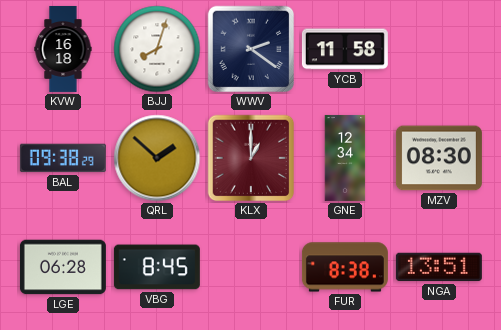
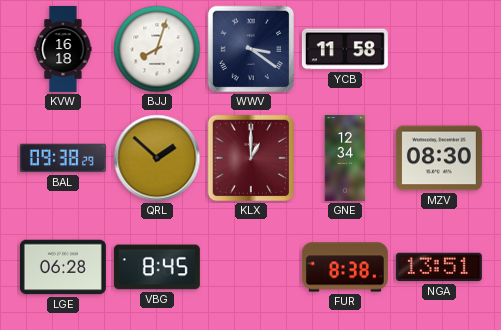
WWV: 2:21 -> 3:21
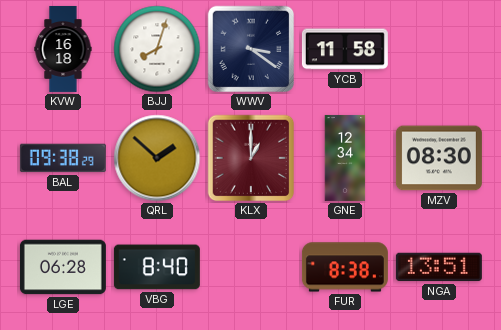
VBG: 8:45 -> 8:40
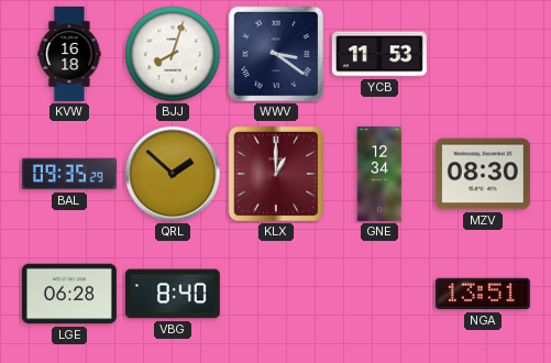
YCB: 11:58 -> 11:53
BAL: 09:38 -> 09:35
FUR: 8:38 -> none
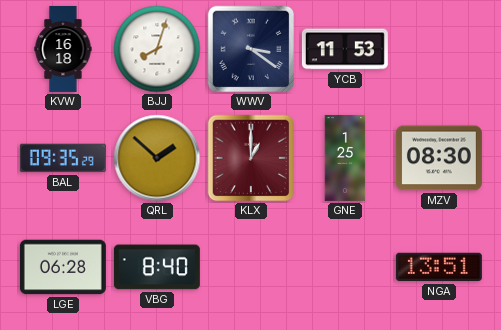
GNE: 12:34 -> 1:25
